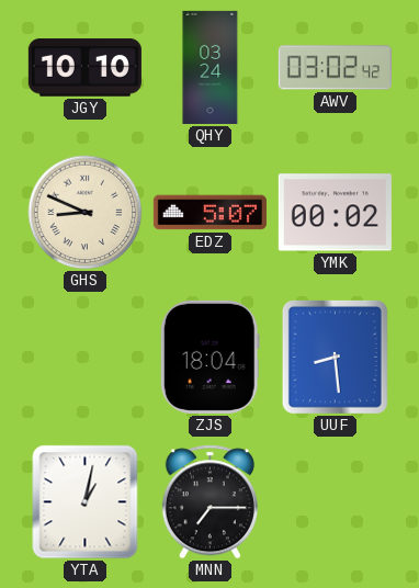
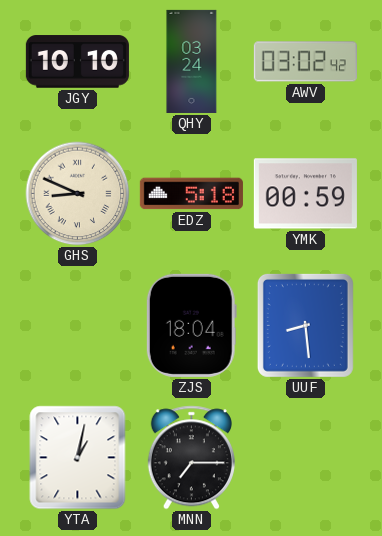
EDZ: 5:07 -> 5:18
YMK: 00:02 -> 00:59
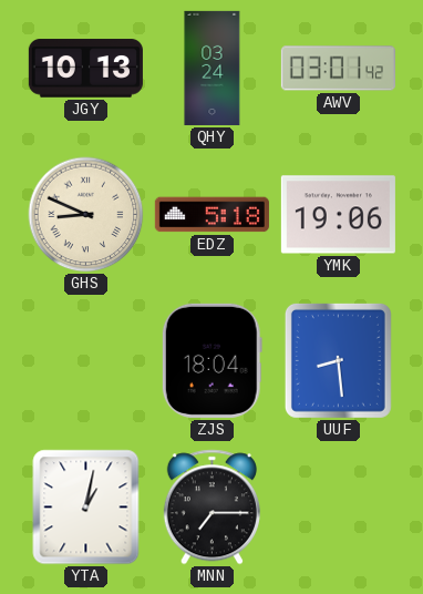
JGY: 10:10 -> 10:13
AWV: 03:02 -> 03:01
YMK: 00:59 -> 19:06
